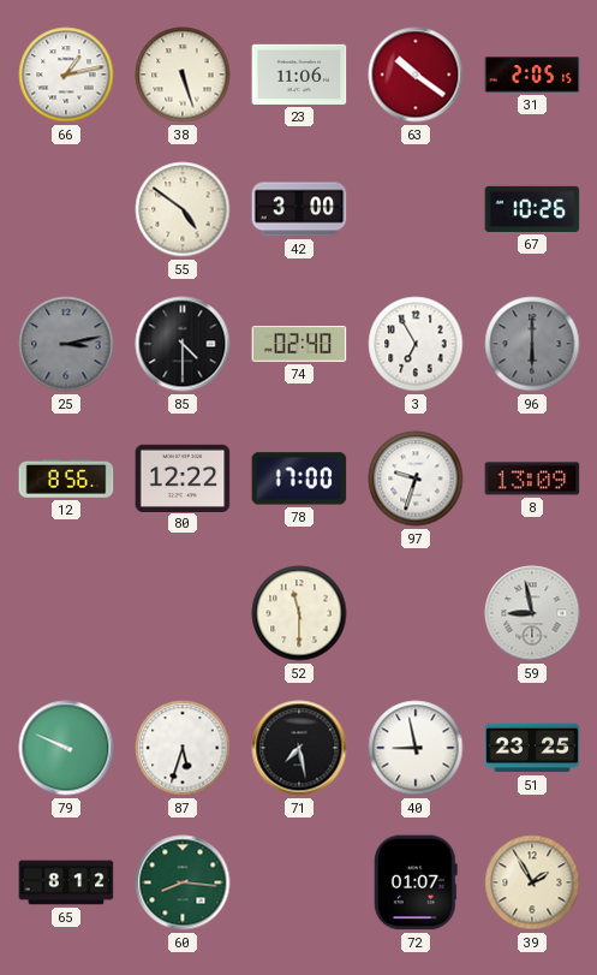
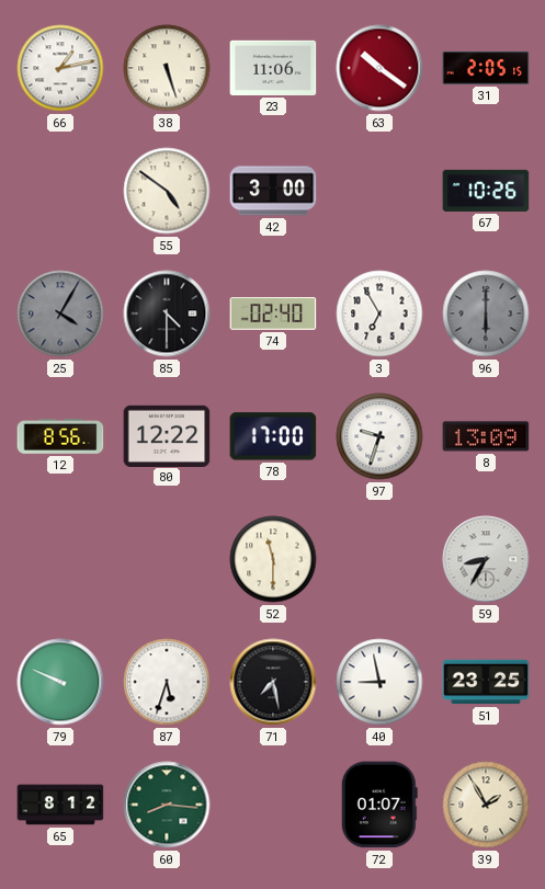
25: 3:13 -> 4:05
59: 8:58 -> 8:35
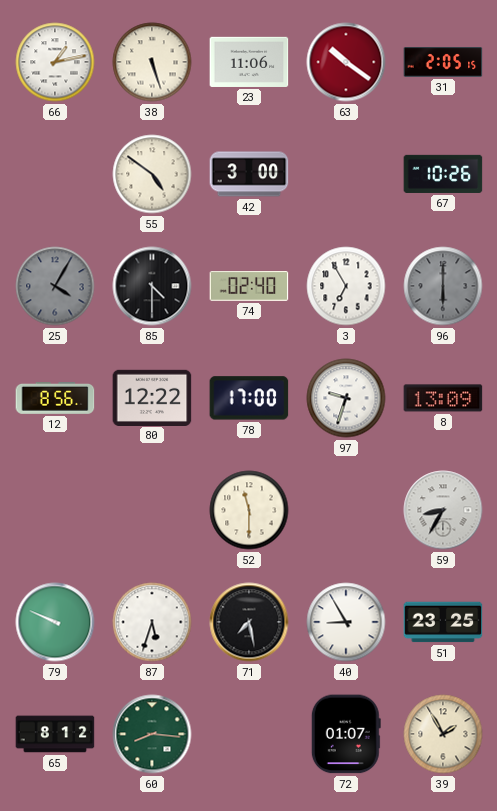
40: 8:58 -> 8:55
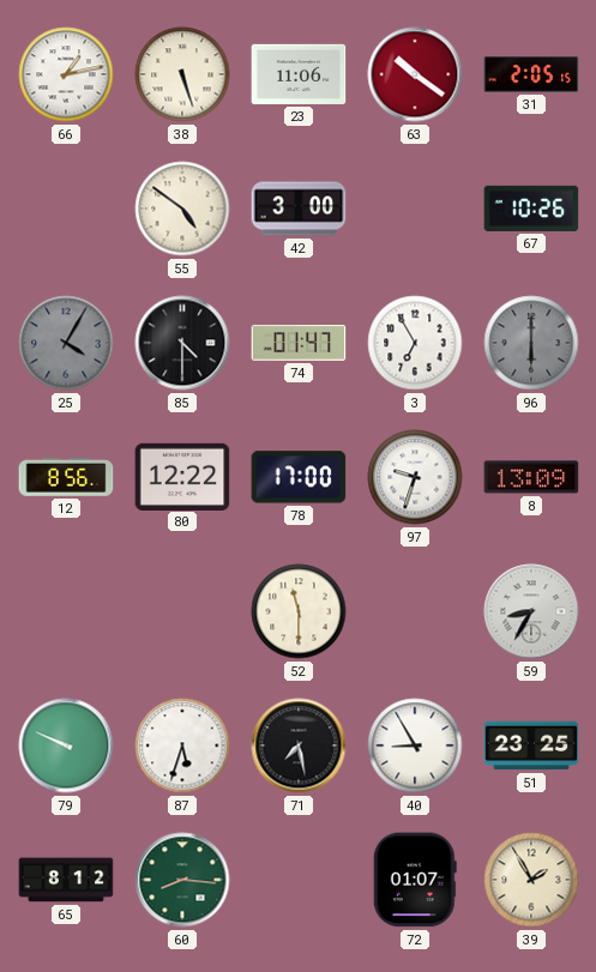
74: 02:40 -> 01:47
